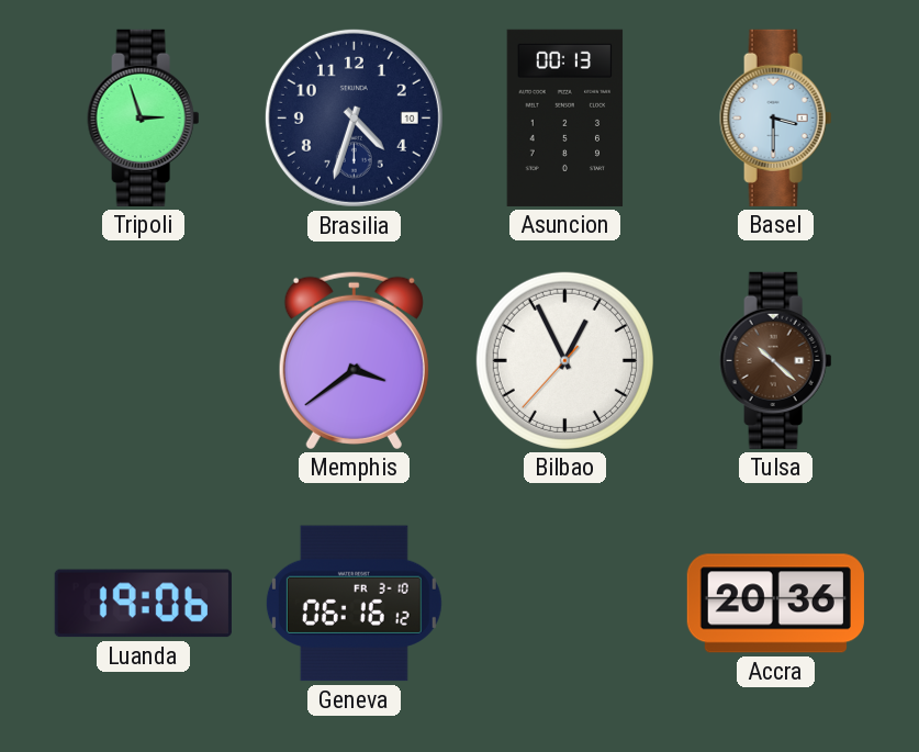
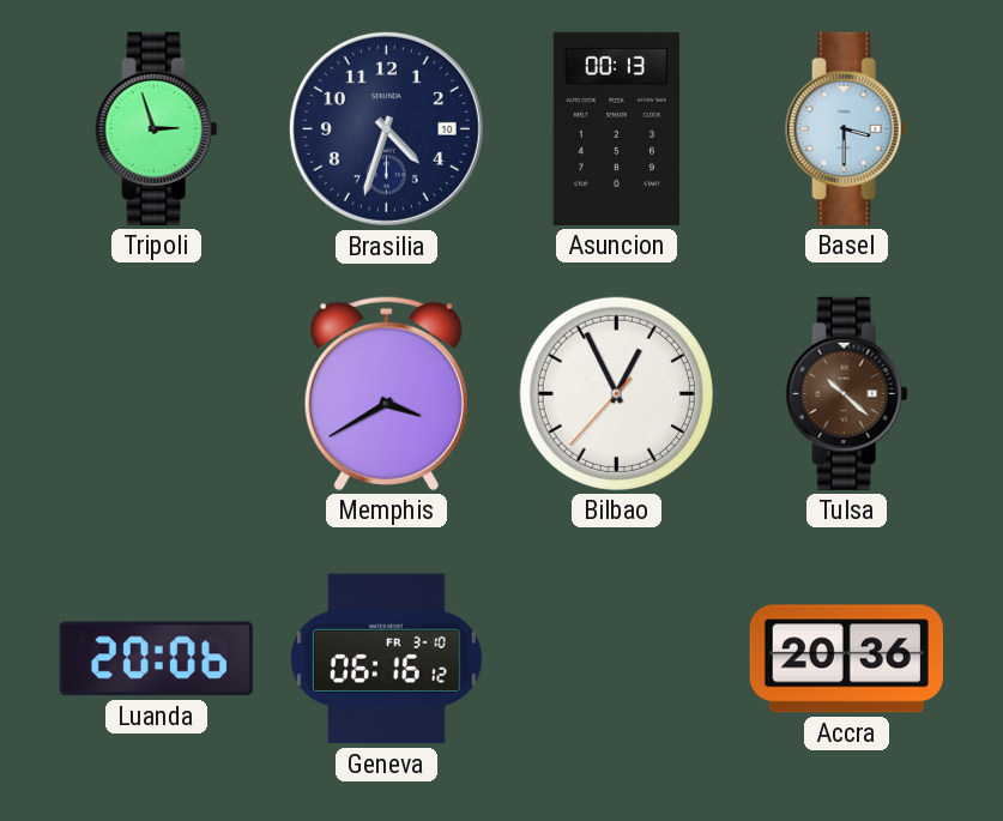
Memphis: 3:39 -> 3:40
Luanda: 19:06 -> 20:06
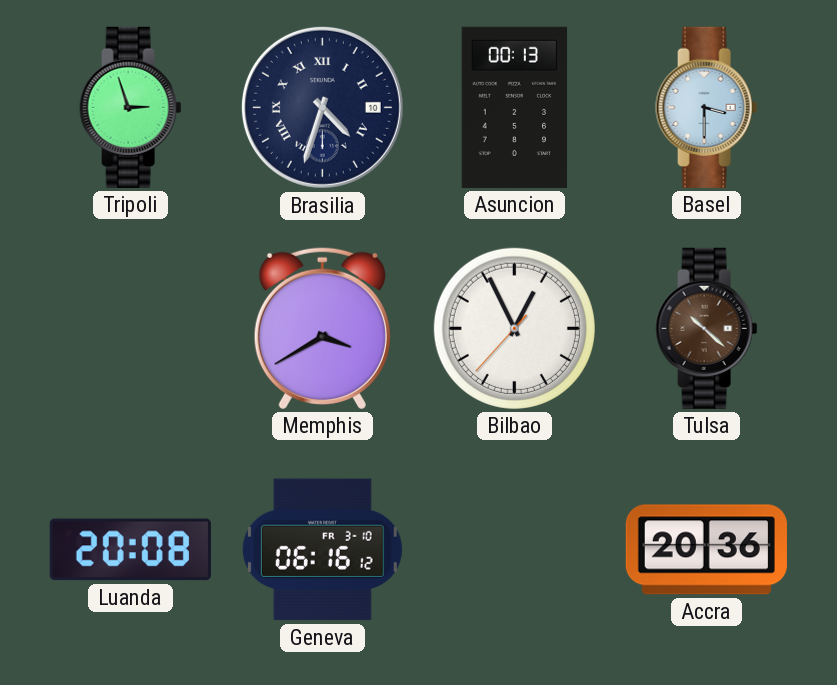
Brasilia numerals: Arabic -> Roman
Luanda: 20:06 -> 20:08
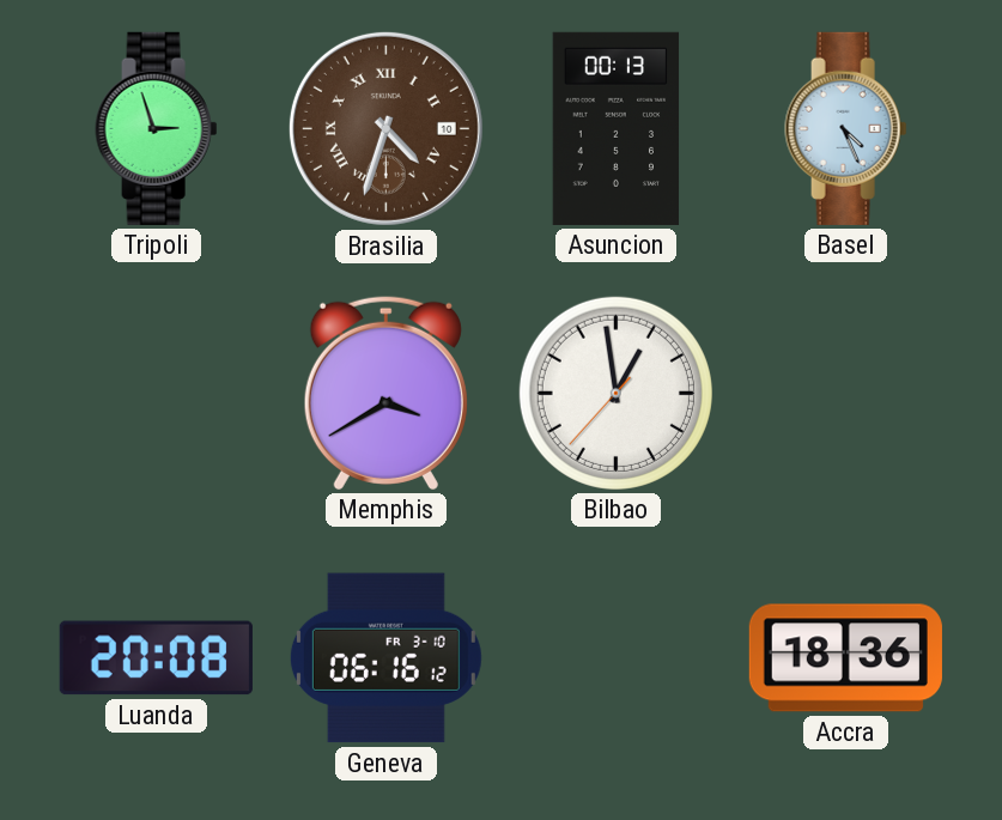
Brasilia dial: navy -> brown
Basel: 3:30 -> 4:26
Bilbao: 12:55 -> 12:58
Tulsa: 10:22 -> none
Accra: 20:36 -> 18:36
